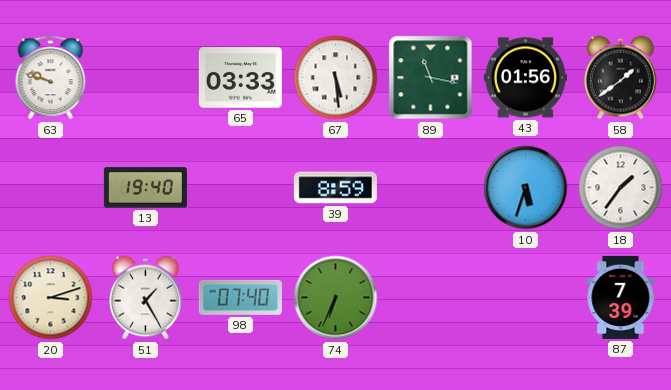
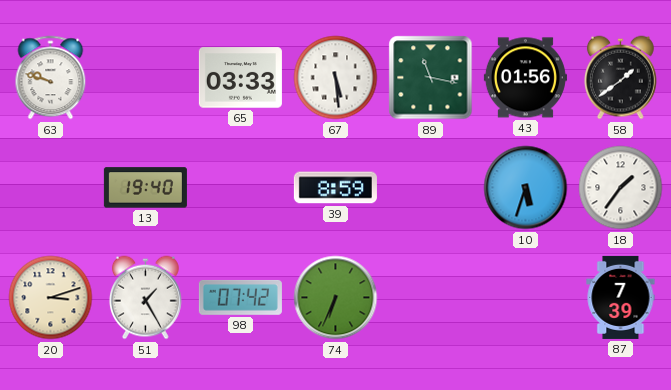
98: 07:40 -> 07:42
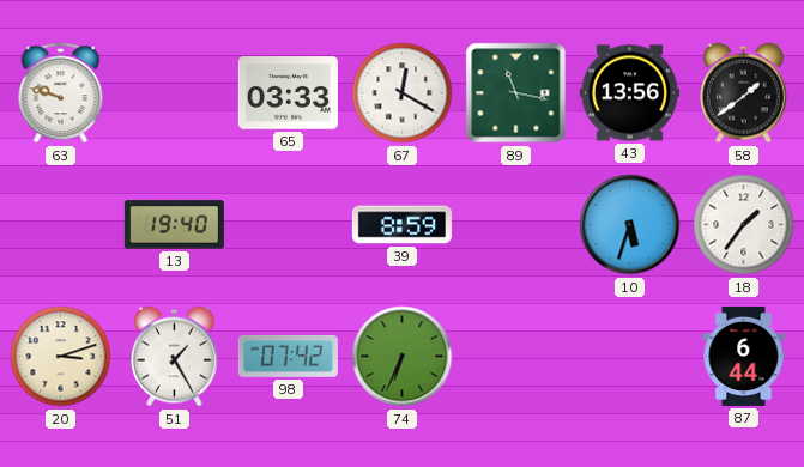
67: 5:29 -> 12:20
43: 01:56 -> 13:56
87: 7:39 -> 6:44
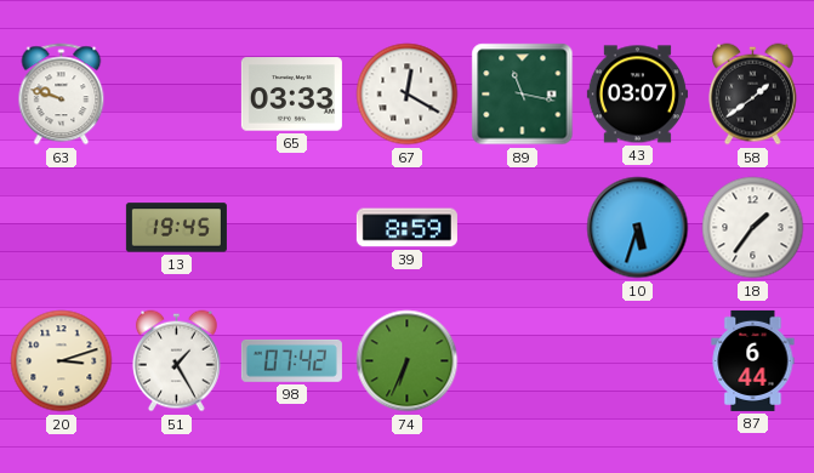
43: 13:56 -> 03:07
13: 19:40 -> 19:45
